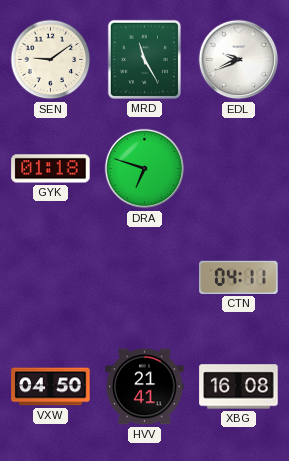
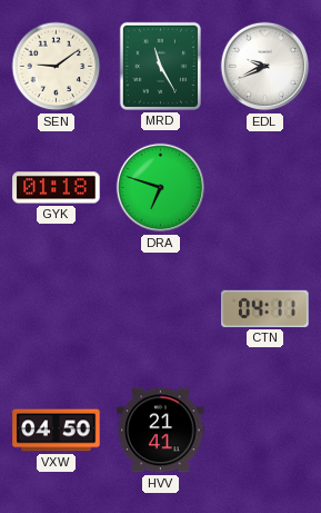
XBG: 16:08 -> none
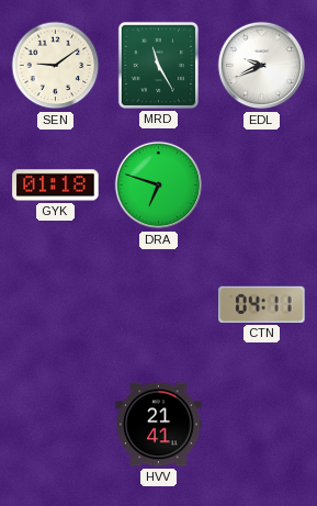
VXW: 04:50 -> none
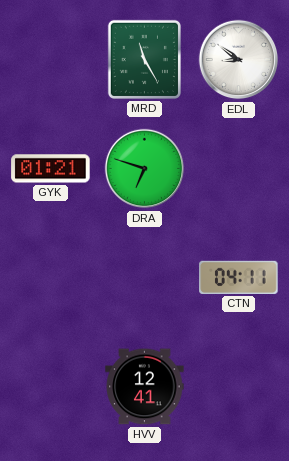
SEN: 9:09 -> none
EDL: 9:41 -> 8:51
GYK: 01:18 -> 01:21
HVV: 21:41 -> 12:41
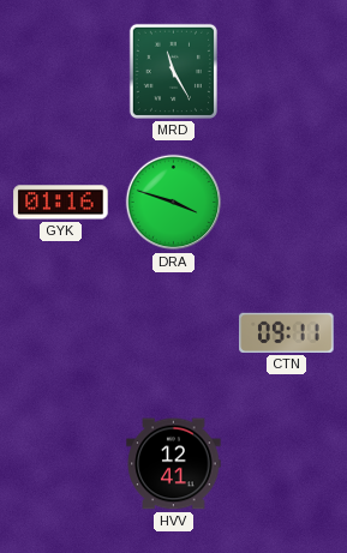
EDL: 8:51 -> none
GYK: 01:21 -> 01:16
DRA: 6:48 -> 3:48
CTN: 04:11 -> 09:11
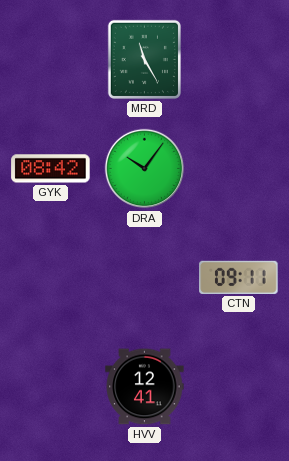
GYK: 01:16 -> 08:42
DRA: 3:48 -> 10:06
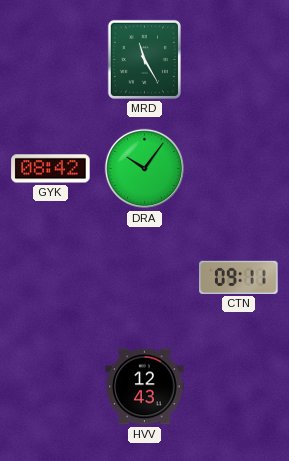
HVV: 12:41 -> 12:43
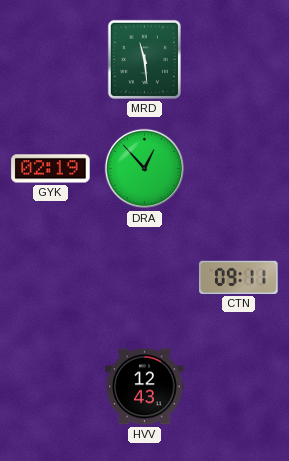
MRD: 11:25 -> 11:29
GYK: 08:42 -> 02:19
DRA: 10:06 -> 12:53
